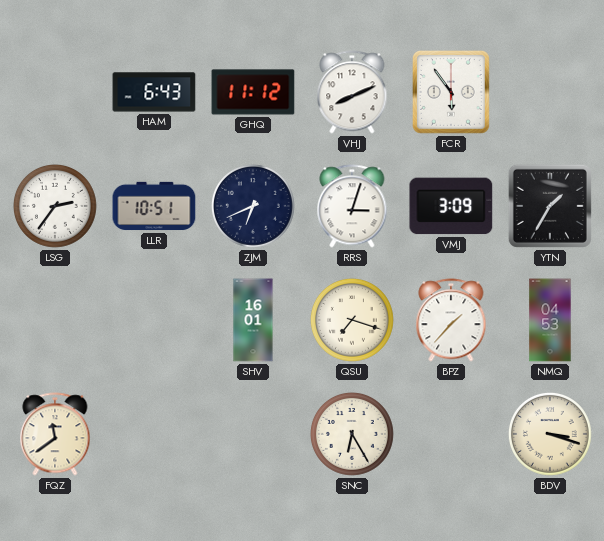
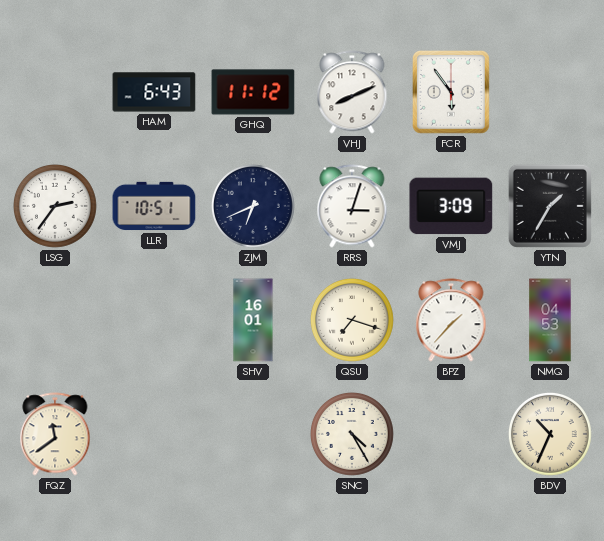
SNC: 6:25 -> 4:25
BDV: 3:18 -> 10:34
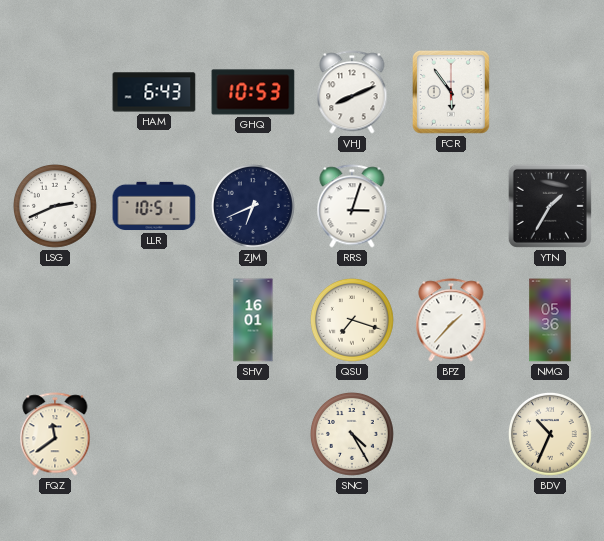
GHQ: 11:12 -> 10:53
LSG: 2:36 -> 2:41
VMJ: 3:09 -> none
NMQ: 04:53 -> 05:36
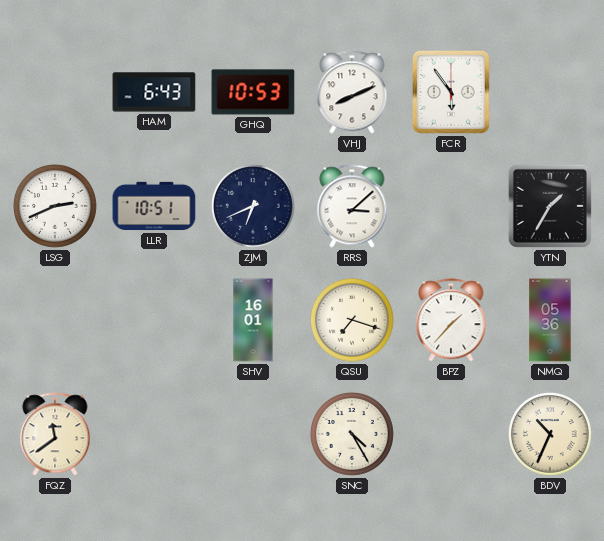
RRS: 3:03 -> 3:08
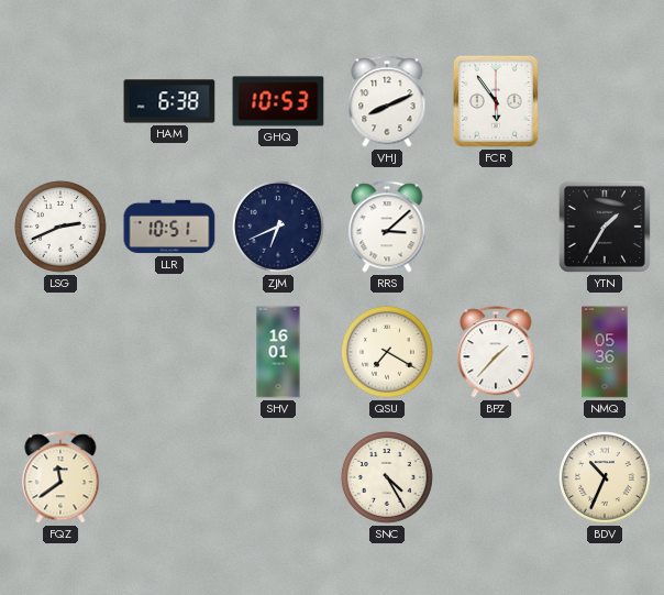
HAM: 6:43 -> 6:38
QSU: 7:18 -> 7:20
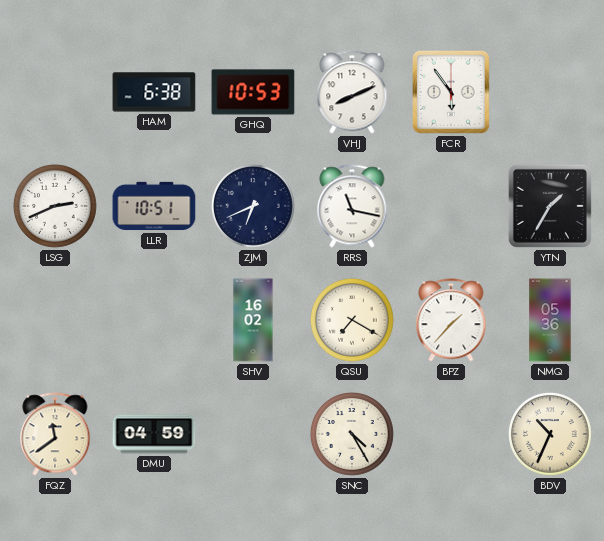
RRS: 3:08 -> 11:17
SHV: 16:01 -> 16:02
DMU: none -> 04:59
